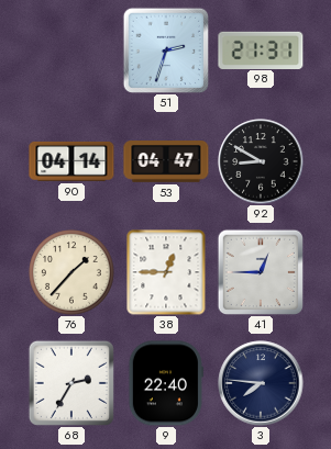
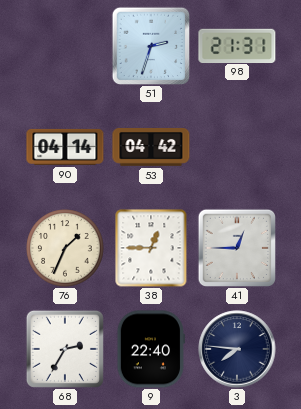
53: 04:47 -> 04:42
92: 8:50 -> none
76: 1:37 -> 1:34
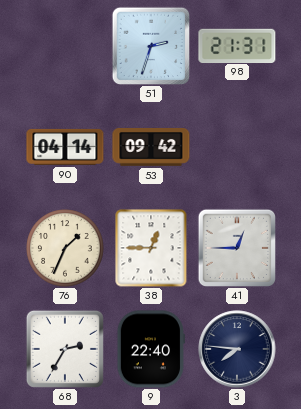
53: 04:42 -> 09:42
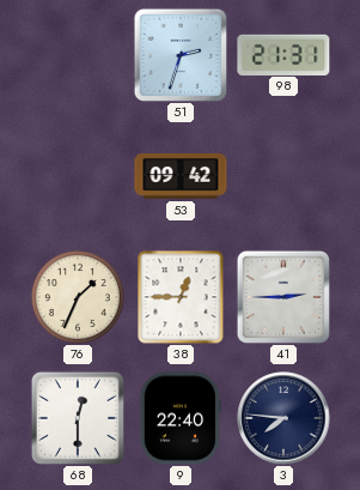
90: 04:14 -> none
41: 12:45 -> 2:45
68: 2:35 -> 12:30
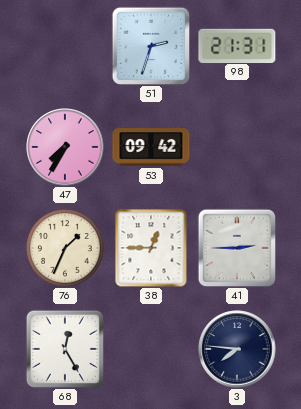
47: none -> 7:35
68: 12:30 -> 12:25
9: 22:40 -> none
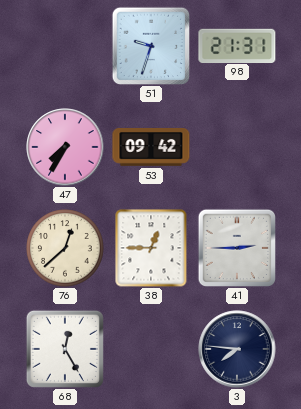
51: 2:33 -> 9:33
76: 1:34 -> 12:38
